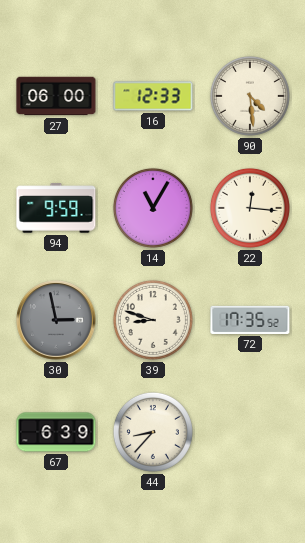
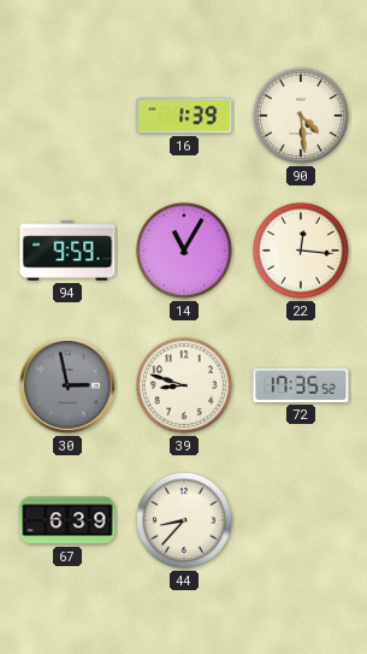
27: 06:00 -> none
16: 12:33 -> 1:39
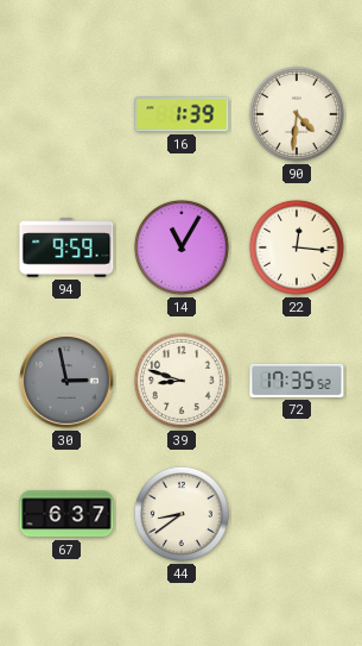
90: 4:29 -> 4:31
67: 6:39 -> 6:37
44: 8:37 -> 8:39
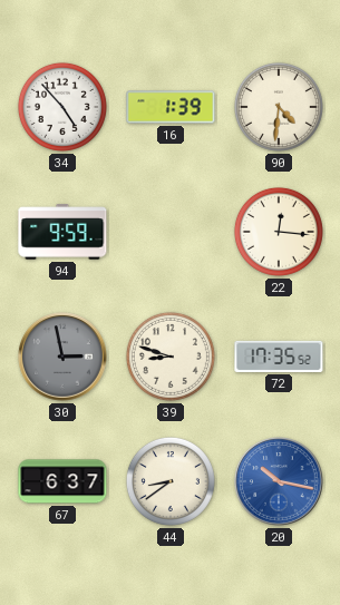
34: none -> 4:53
14: 11:05 -> none
20: none -> 10:17
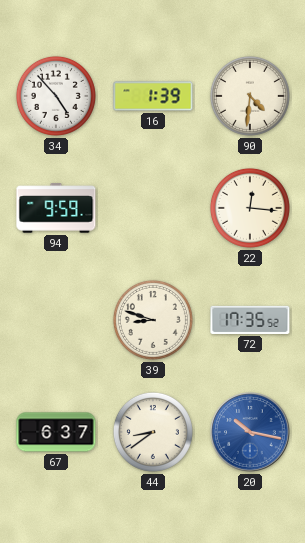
30: 2:58 -> none
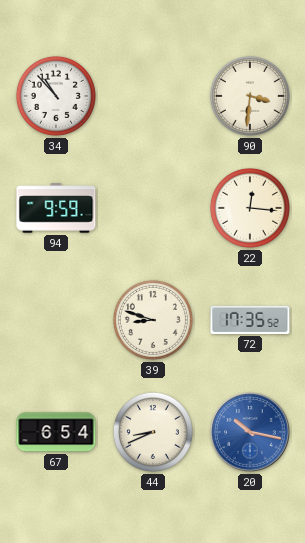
34: 4:53 -> 10:53
16: 1:39 -> none
90: 4:31 -> 3:31
67: 6:37 -> 6:54
44: 8:39 -> 8:41
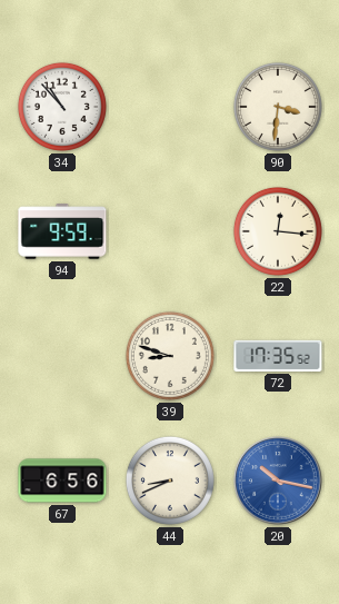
67: 6:54 -> 6:56
